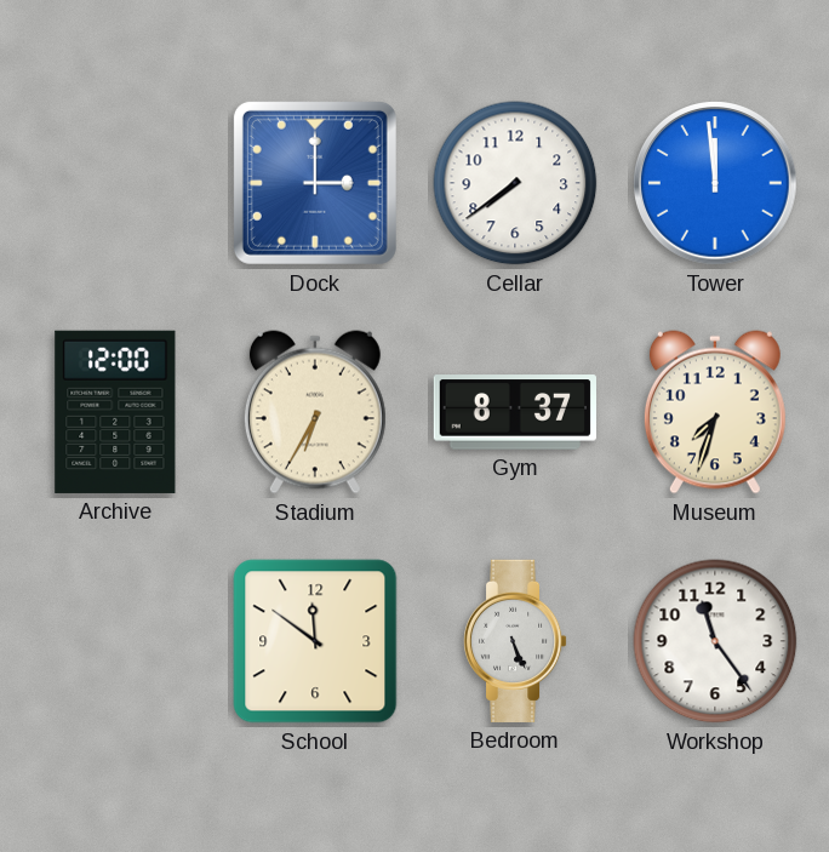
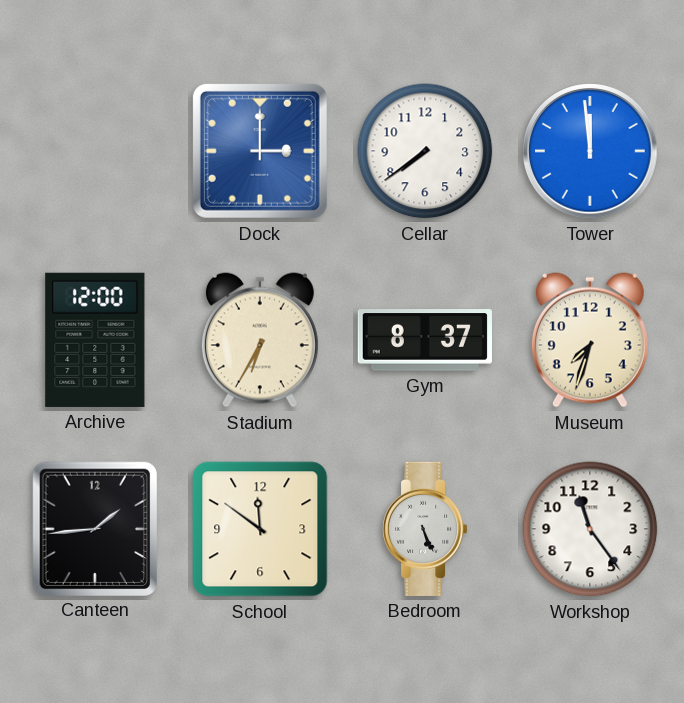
Canteen: none -> 1:44
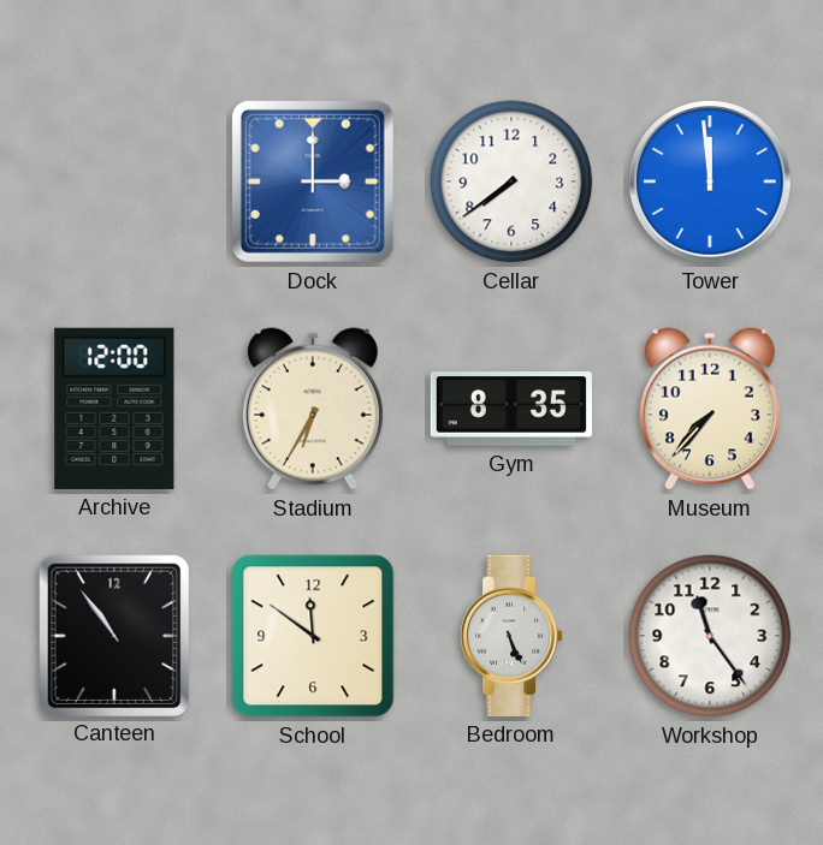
Gym: 8:37 -> 8:35
Museum: 7:33 -> 7:37
Canteen: 1:44 -> 10:54
